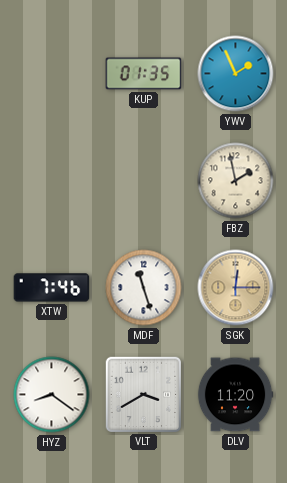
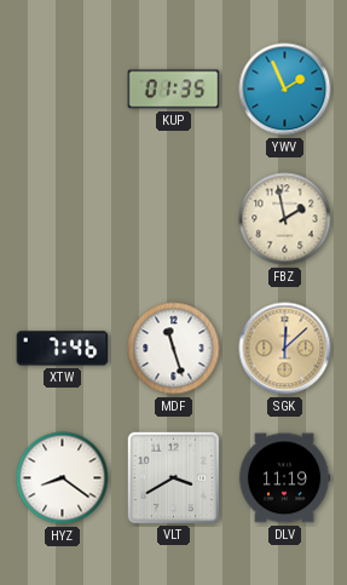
SGK: 12:15 -> 12:08
DLV: 11:20 -> 11:19
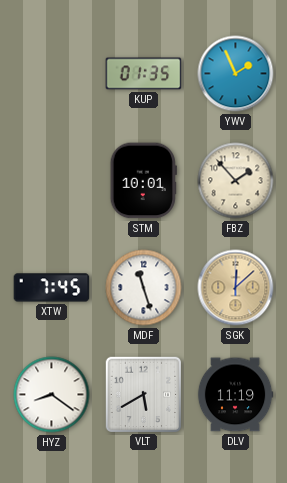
STM: none -> 10:01
FBZ: 1:58 -> 1:53
XTW: 7:46 -> 7:45
VLT: 3:40 -> 5:40
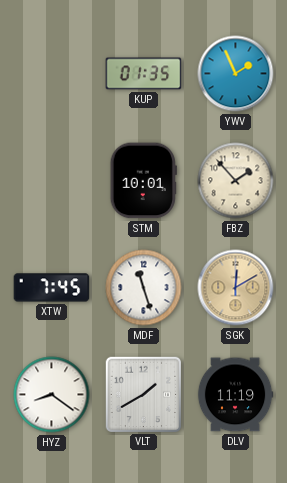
SGK: 12:08 -> 12:10
VLT: 5:40 -> 1:40
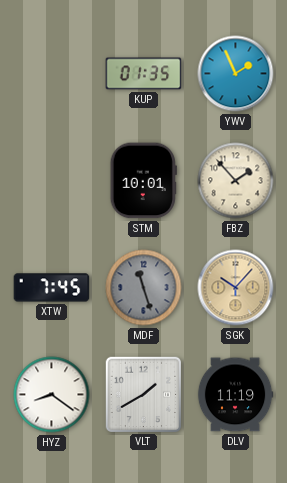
MDF dial: white -> grey
SGK: 12:10 -> 10:07
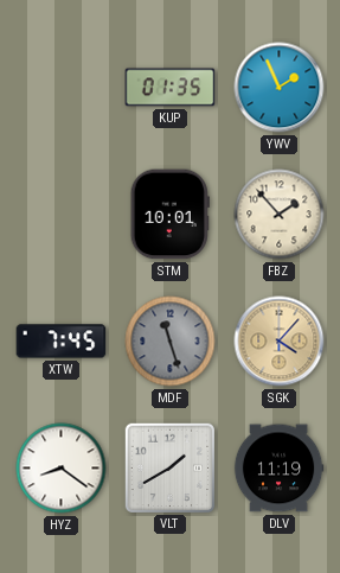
SGK: 10:07 -> 4:07
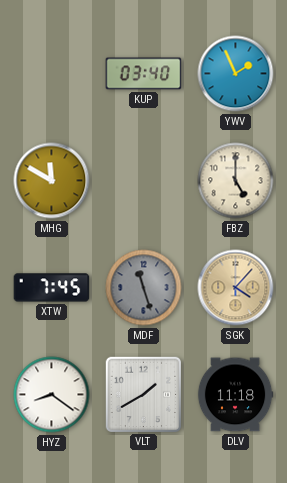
KUP: 01:35 -> 03:40
MHG: none -> 11:50
STM: 10:01 -> none
FBZ: 1:53 -> 5:00
DLV: 11:19 -> 11:18
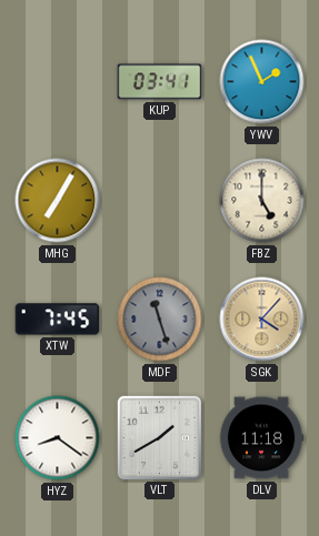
KUP: 03:40 -> 03:41
MHG: 11:50 -> 7:05
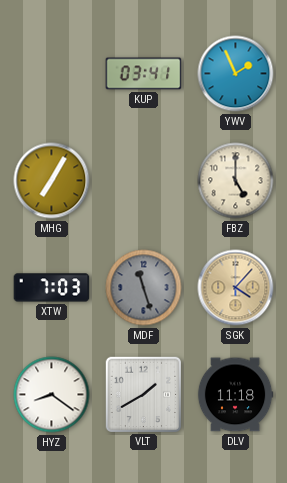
XTW: 7:45 -> 7:03
